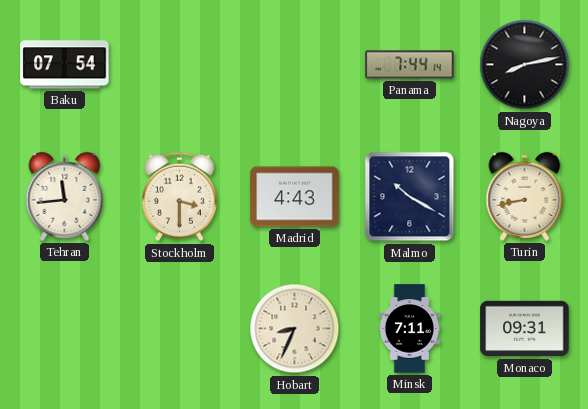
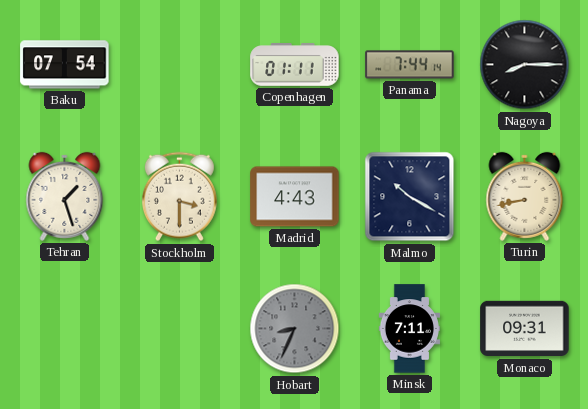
Copenhagen: none -> 01:11
Nagoya: 8:13 -> 8:15
Tehran: 11:44 -> 1:27
Hobart dial: cream -> grey
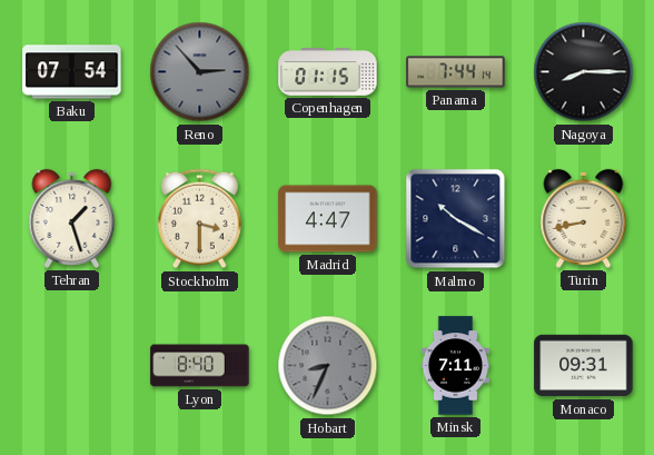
Reno: none -> 2:53
Copenhagen: 01:11 -> 01:15
Madrid: 4:43 -> 4:47
Lyon: none -> 8:40
